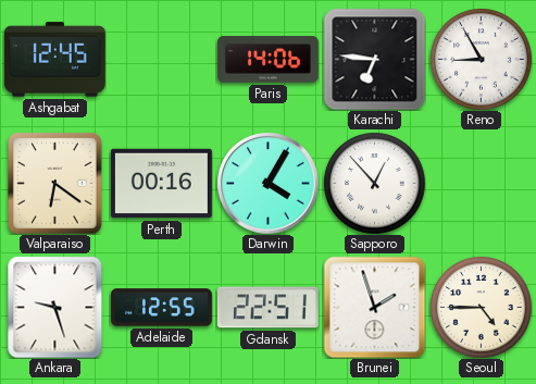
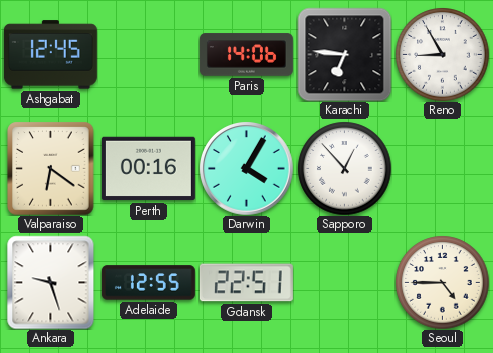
Brunei: 1:57 -> none
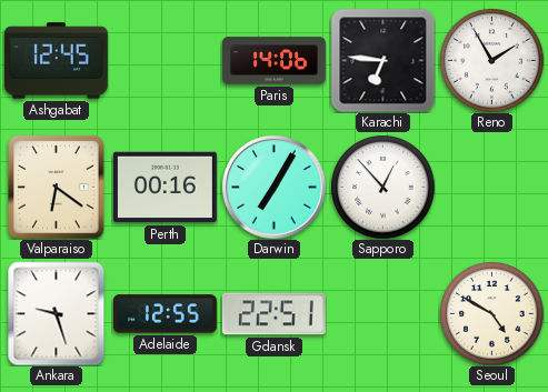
Reno: 8:55 -> 1:55
Darwin: 4:05 -> 7:05
Seoul: 4:45 -> 4:50
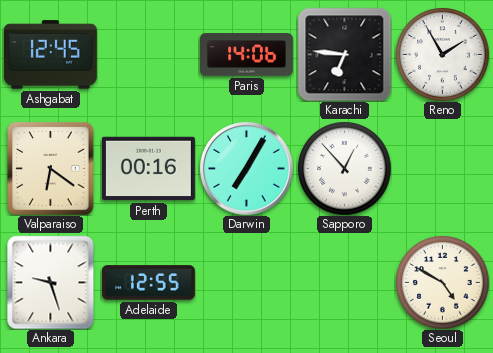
Gdansk: 22:51 -> none
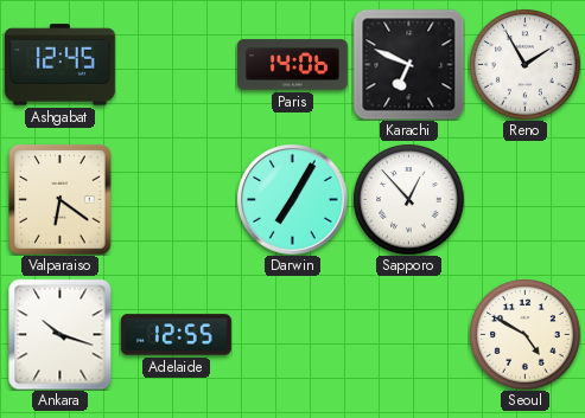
Karachi: 6:46 -> 6:49
Perth: 00:16 -> none
Ankara: 9:27 -> 10:18
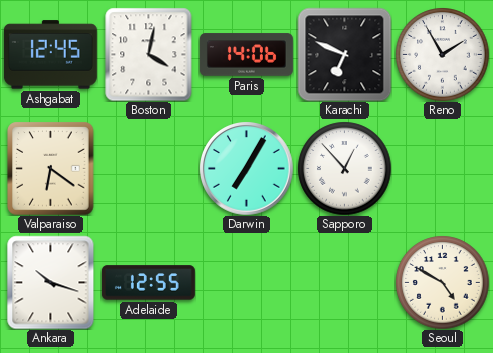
Boston: none -> 4:02
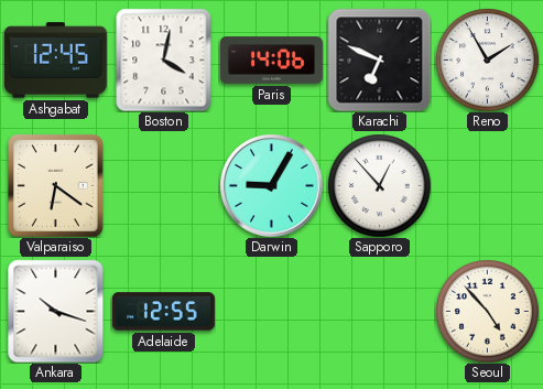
Darwin: 7:05 -> 9:05
Seoul: 4:50 -> 4:53
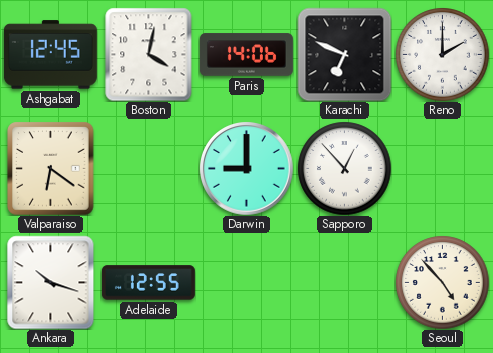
Reno: 1:55 -> 2:00
Darwin: 9:05 -> 9:00
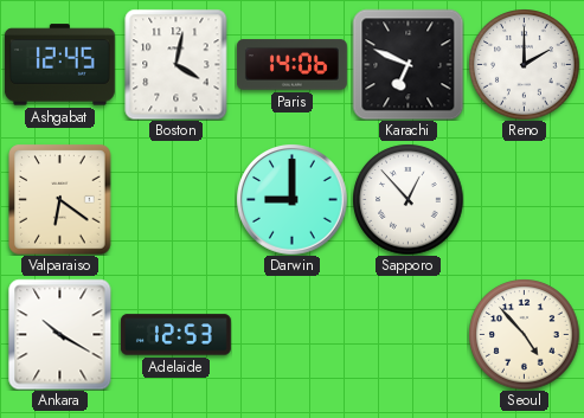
Ankara: 10:18 -> 10:20
Adelaide: 12:55 -> 12:53
